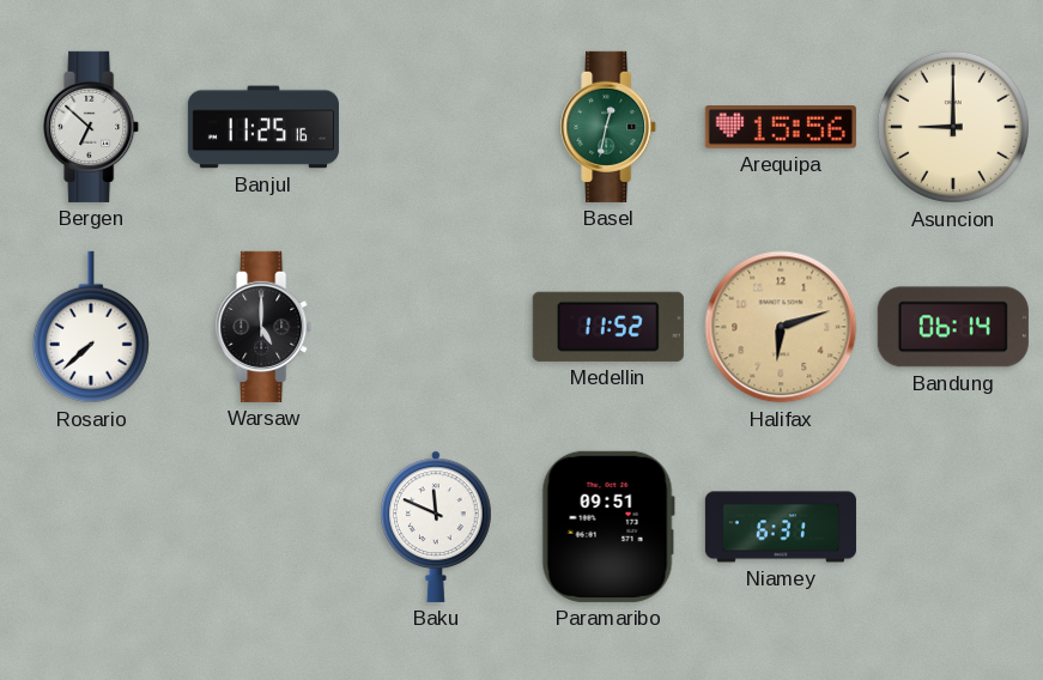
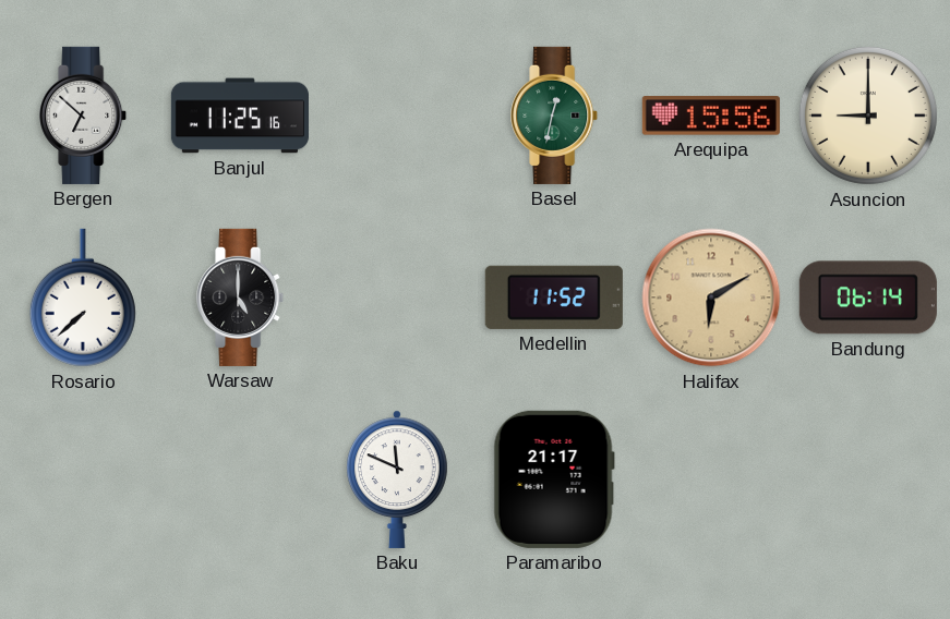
Halifax: 6:12 -> 6:10
Paramaribo: 09:51 -> 21:17
Niamey: 6:31 -> none
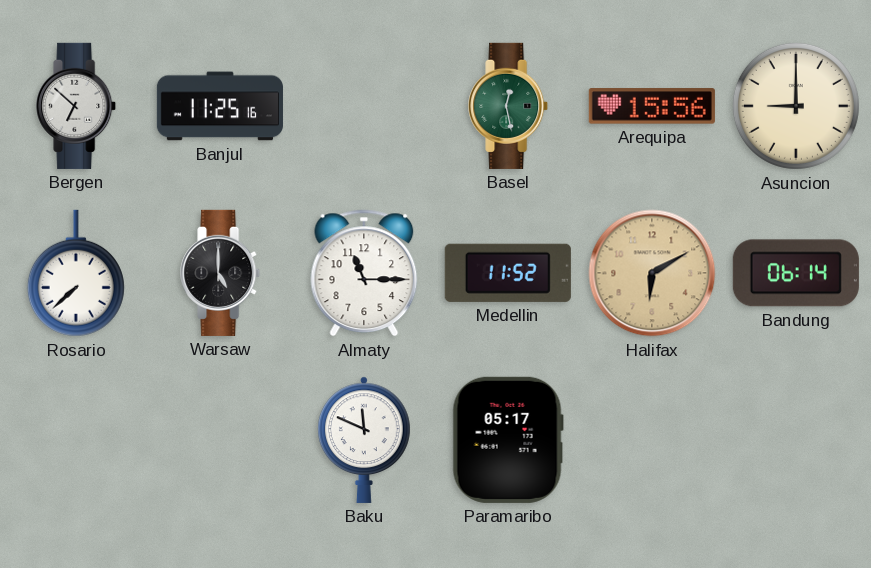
Basel: 12:32 -> 12:28
Almaty: none -> 11:15
Paramaribo: 21:17 -> 05:17
